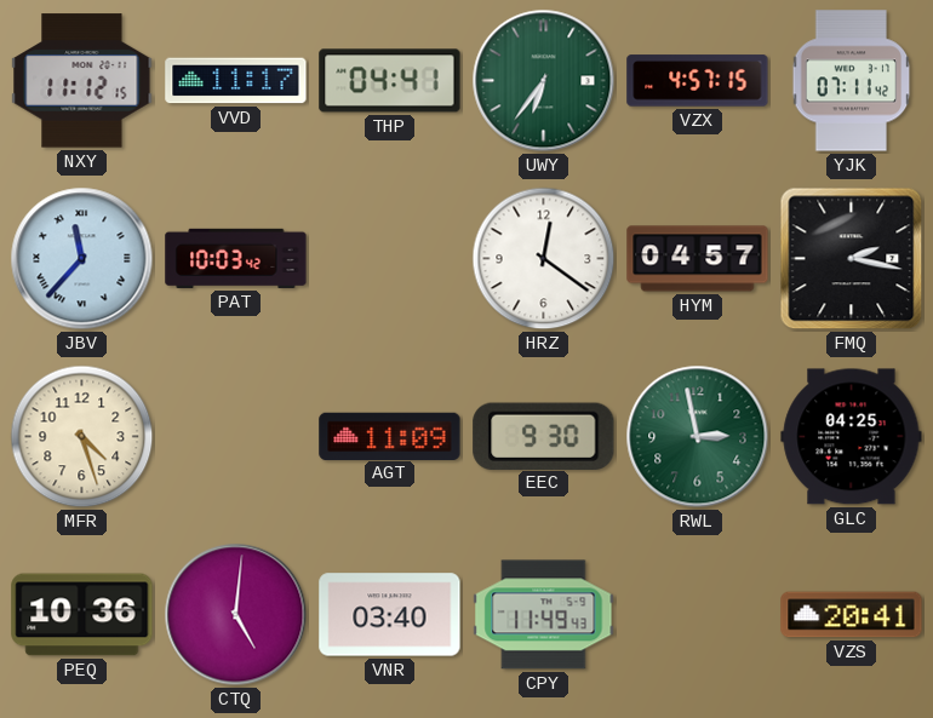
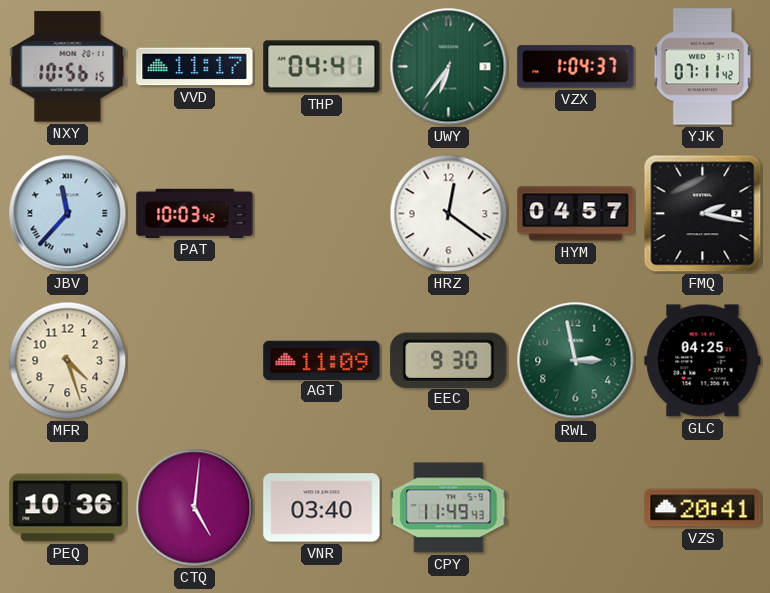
NXY: 11:12 -> 10:56
VZX: 4:57 -> 1:04
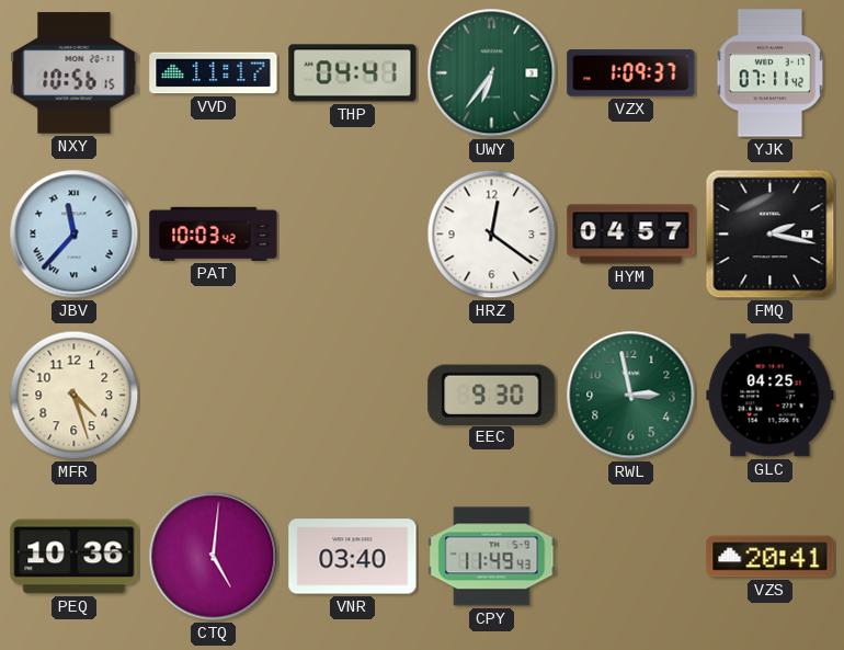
VZX: 1:04 -> 1:09
AGT: 11:09 -> none
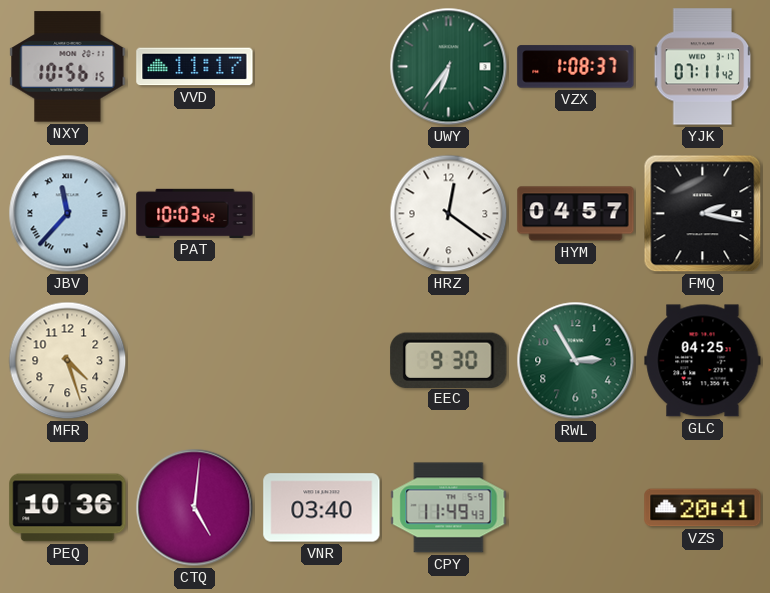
THP: 04:41 -> none
VZX: 1:09 -> 1:08
RWL: 2:58 -> 2:55
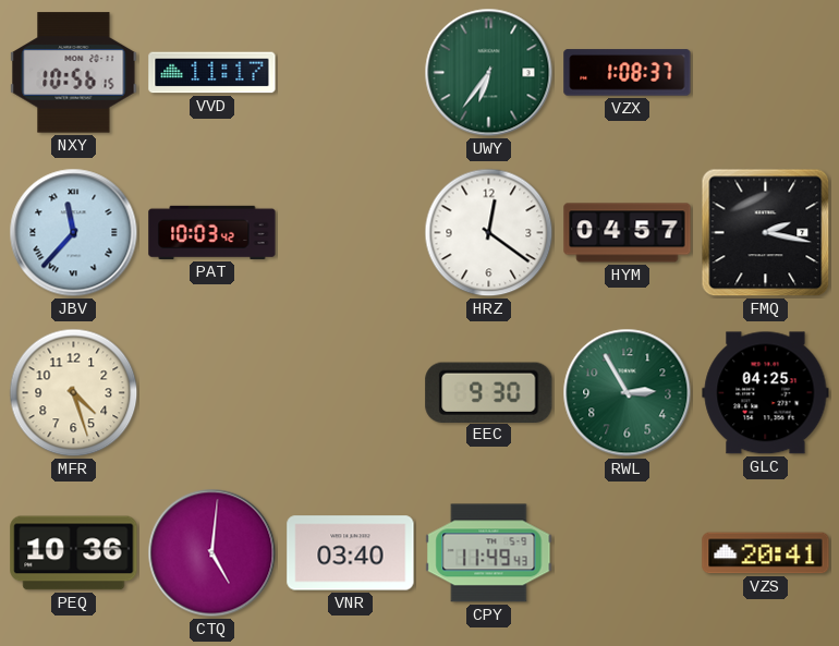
YJK: 07:11 -> none
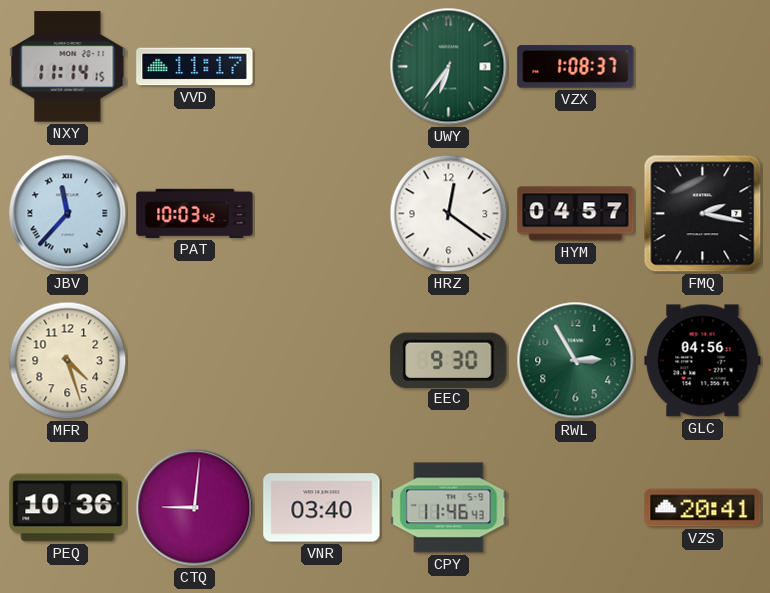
NXY: 10:56 -> 11:14
GLC: 04:25 -> 04:56
CTQ: 5:01 -> 9:01
CPY: 11:49 -> 11:46
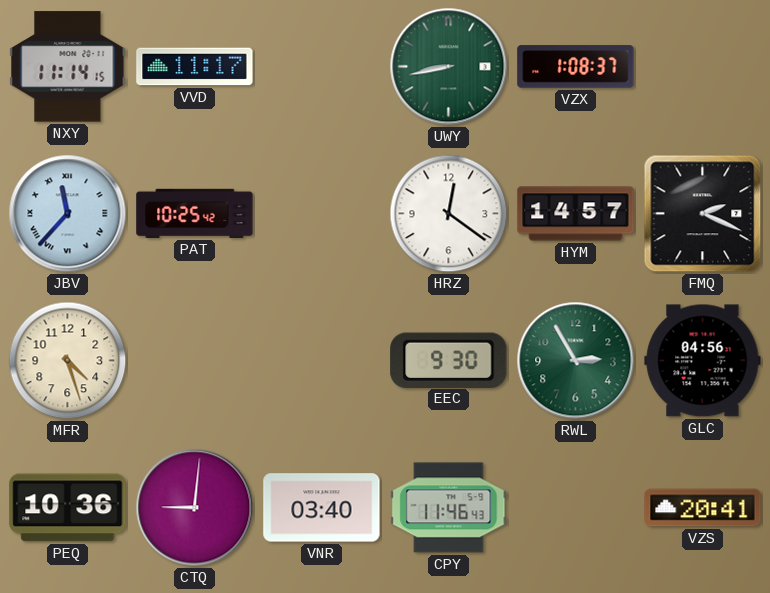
UWY: 6:36 -> 8:43
PAT: 10:03 -> 10:25
HYM: 04:57 -> 14:57
FMQ: 2:17 -> 2:19
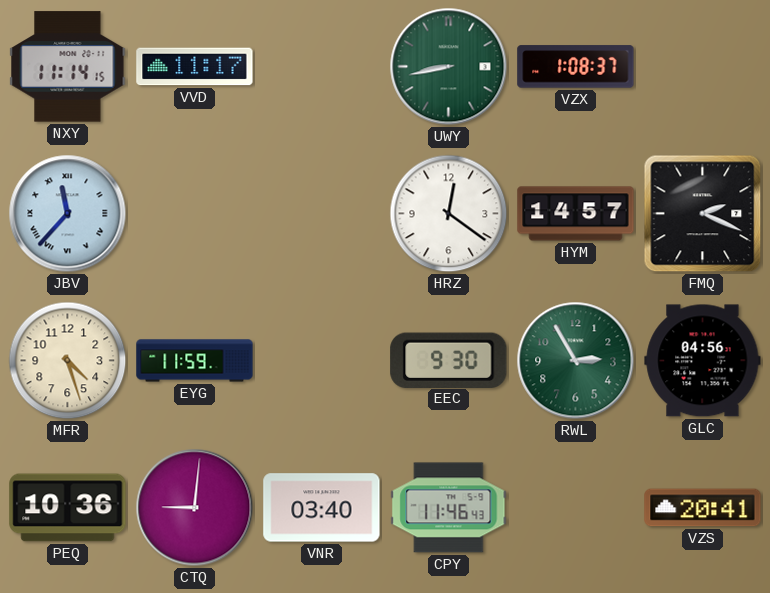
PAT: 10:25 -> none
EYG: none -> 11:59
